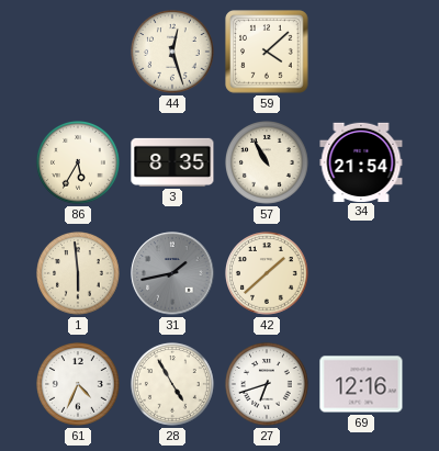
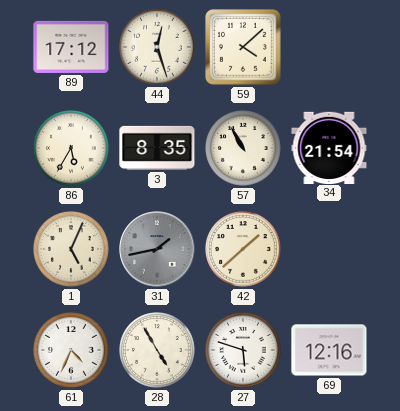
89: none -> 17:12
1: 5:59 -> 5:04
27: 6:42 -> 5:48
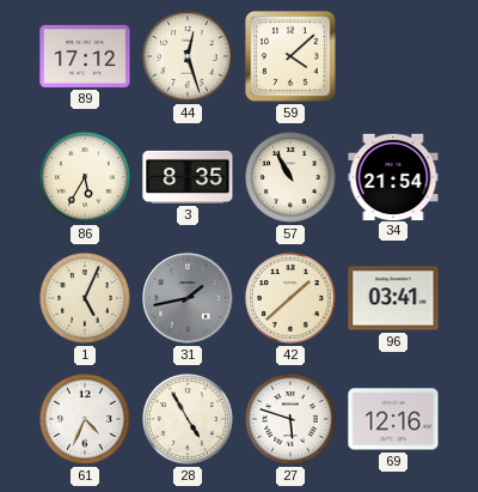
96: none -> 03:41
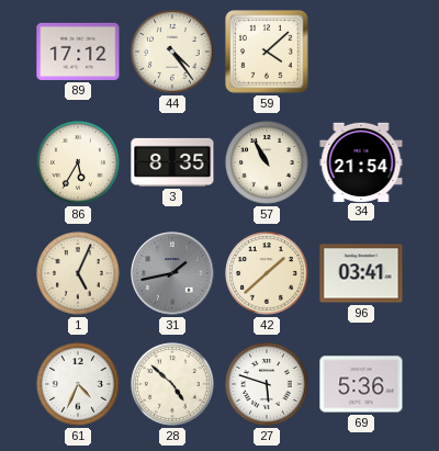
44: 12:27 -> 4:24
28: 4:55 -> 4:52
69: 12:16 -> 5:36
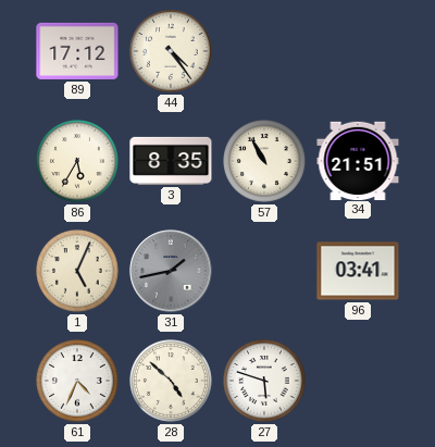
59: 4:08 -> none
34: 21:54 -> 21:51
42: 1:38 -> none
69: 5:36 -> none
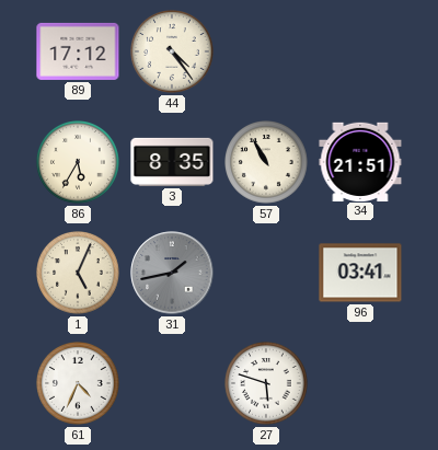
28: 4:52 -> none
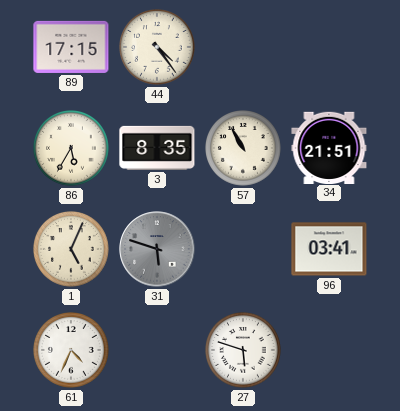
89: 17:12 -> 17:15
31: 1:43 -> 5:48
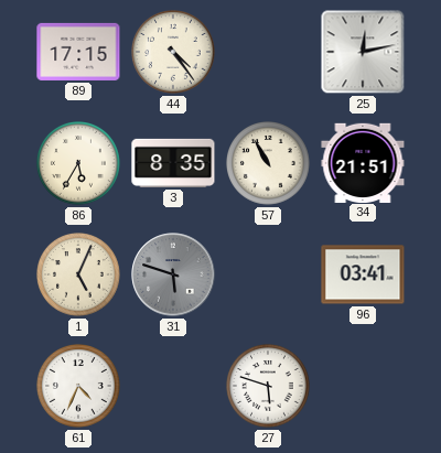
25: none -> 12:13
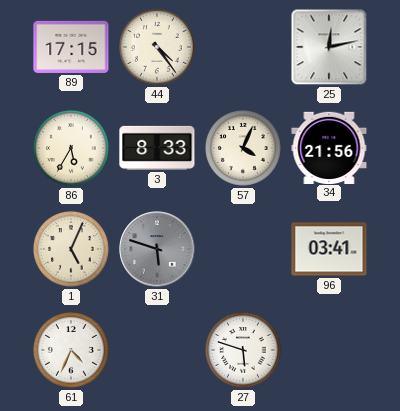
3: 8:35 -> 8:33
57: 10:55 -> 4:04
34: 21:51 -> 21:56
